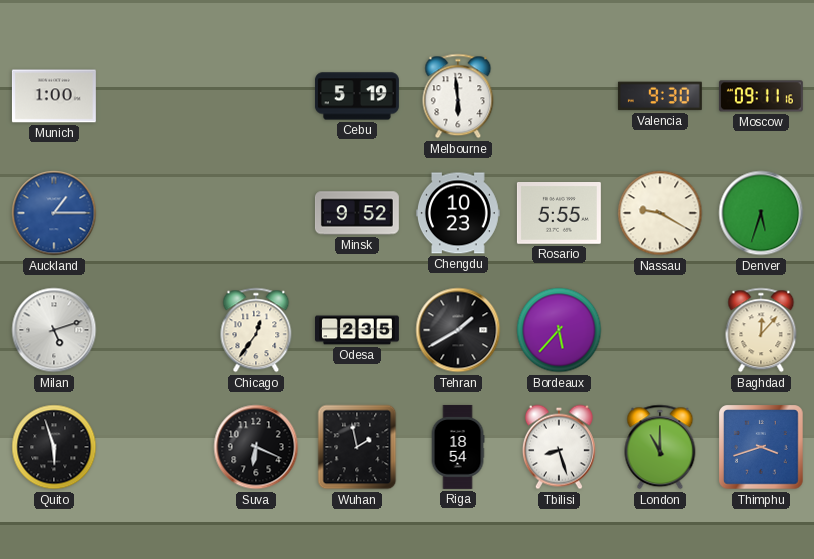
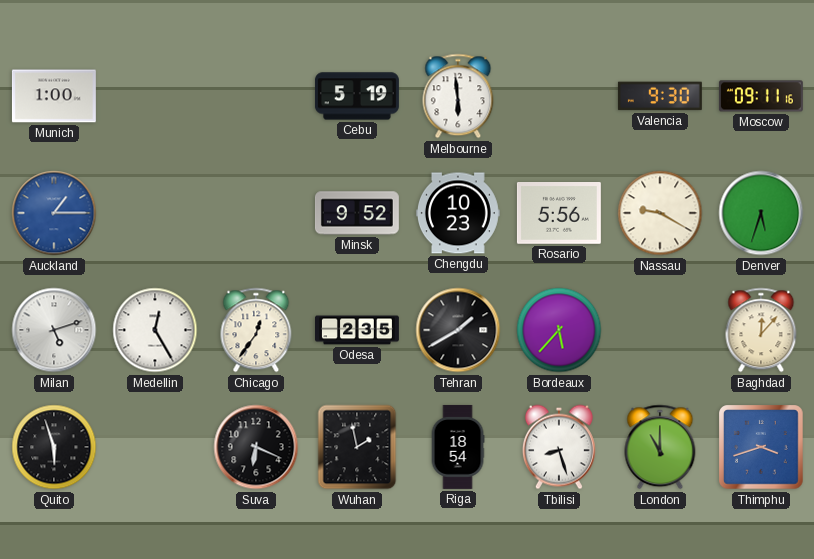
Rosario: 5:55 -> 5:56
Medellin: none -> 12:25
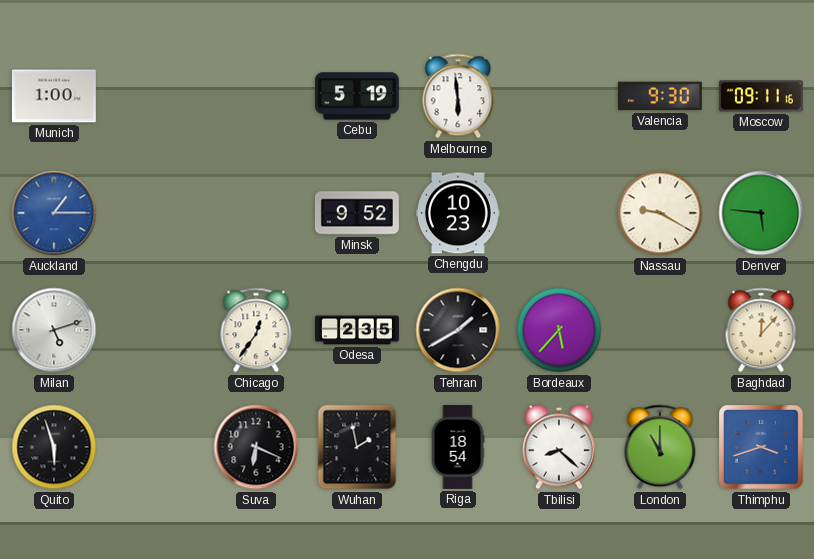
Rosario: 5:56 -> none
Denver: 5:33 -> 5:46
Medellin: 12:25 -> none
Tbilisi: 8:27 -> 8:22
